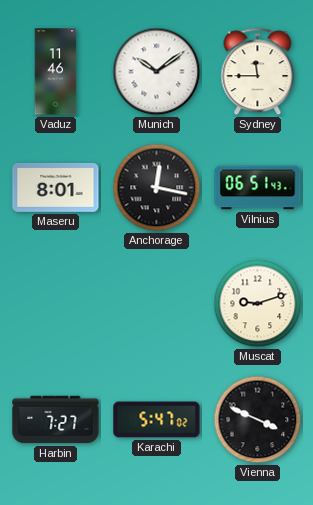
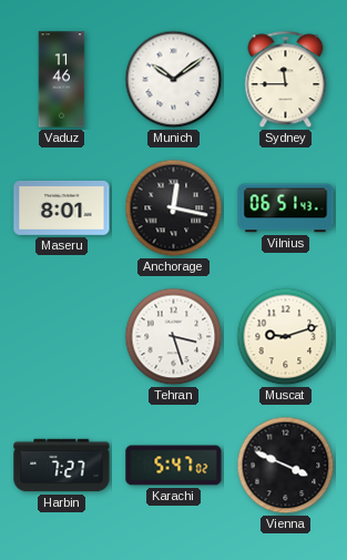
Tehran: none -> 3:27
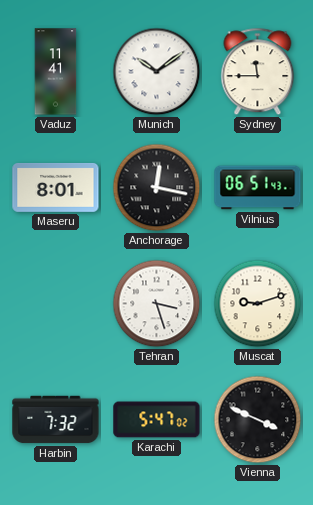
Vaduz: 11:46 -> 11:41
Harbin: 7:27 -> 7:32
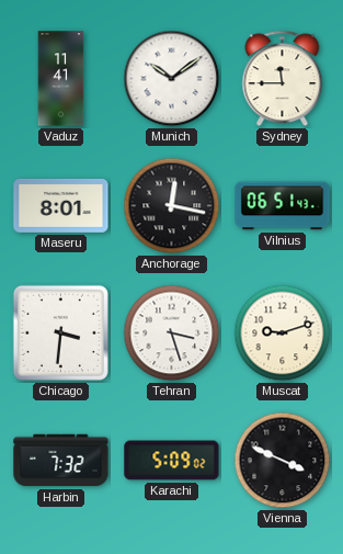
Chicago: none -> 3:31
Karachi: 5:47 -> 5:09
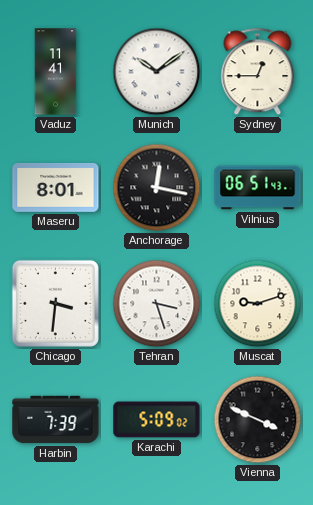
Sydney: 11:45 -> 12:45
Harbin: 7:32 -> 7:39
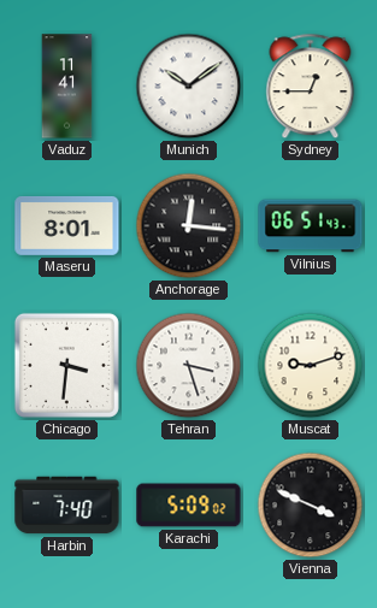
Anchorage: 12:17 -> 12:16
Harbin: 7:39 -> 7:40
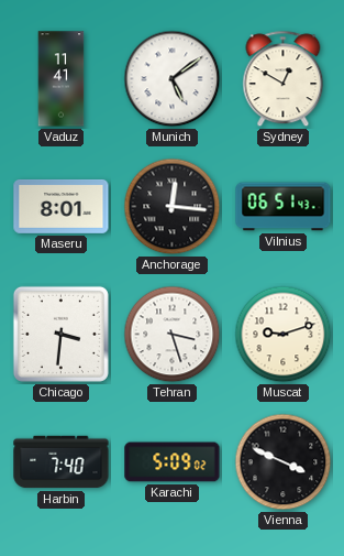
Munich: 10:09 -> 5:09
Sydney: 12:45 -> 12:50
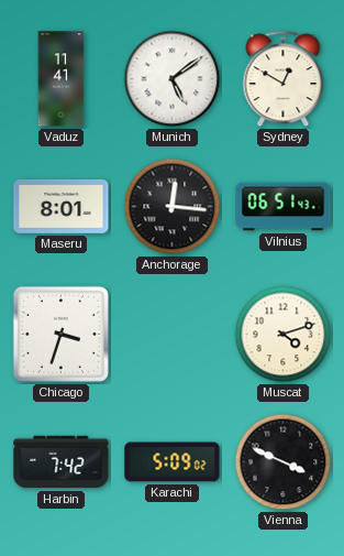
Chicago: 3:31 -> 3:33
Tehran: 3:27 -> none
Muscat: 9:12 -> 4:12
Harbin: 7:40 -> 7:42
